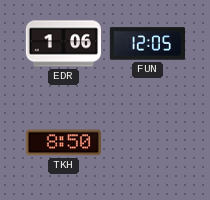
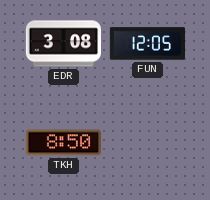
EDR: 1:06 -> 3:08
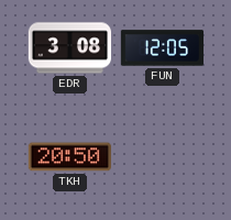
TKH: 8:50 -> 20:50
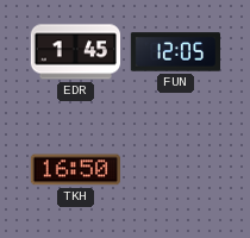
EDR: 3:08 -> 1:45
TKH: 20:50 -> 16:50
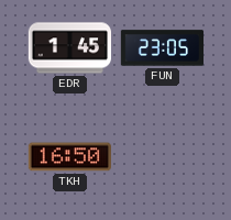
FUN: 12:05 -> 23:05
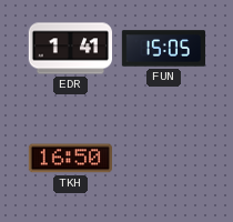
EDR: 1:45 -> 1:41
FUN: 23:05 -> 15:05
